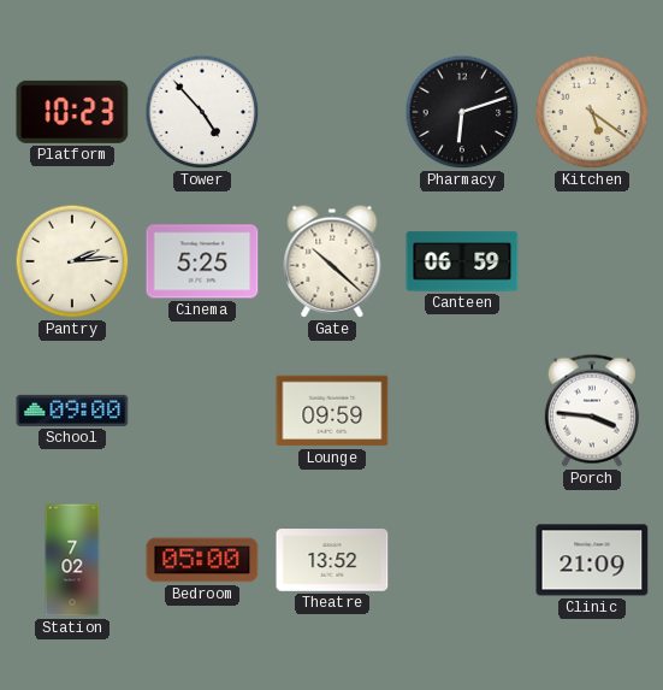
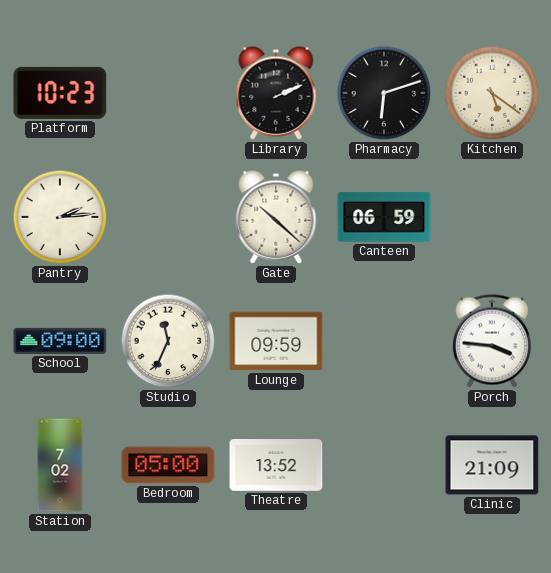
Tower: 4:53 -> none
Library: none -> 2:11
Cinema: 5:25 -> none
Studio: none -> 11:34
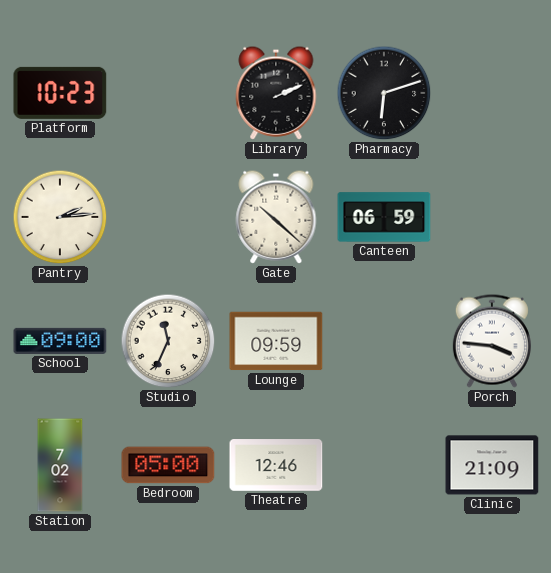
Kitchen: 5:21 -> none
Theatre: 13:52 -> 12:46
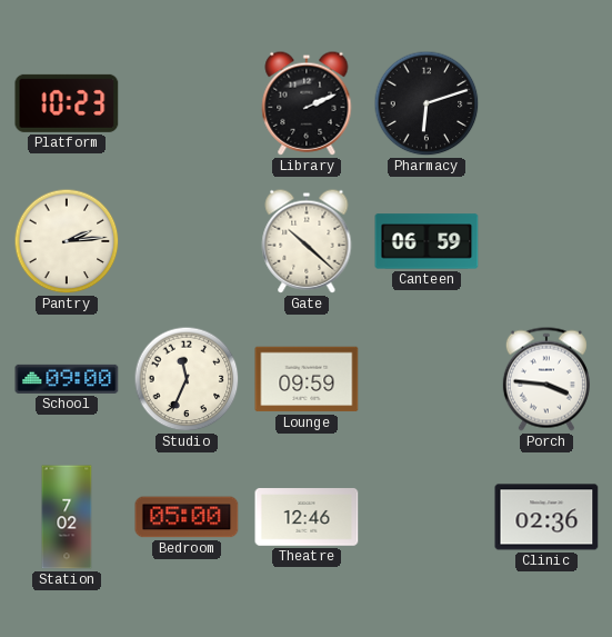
Clinic: 21:09 -> 02:36
